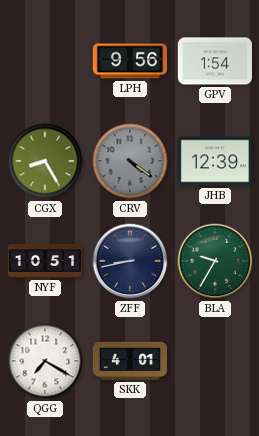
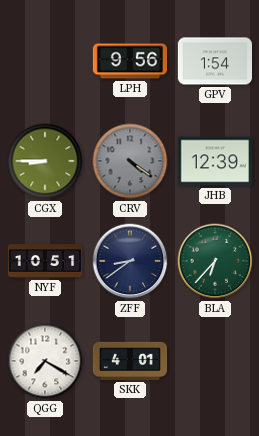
CGX: 8:25 -> 8:45
ZFF: 8:43 -> 8:39
BLA: 9:35 -> 6:37
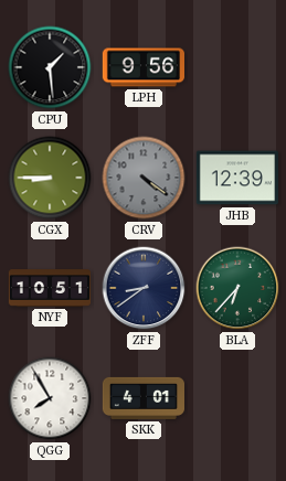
CPU: none -> 1:29
GPV: 1:54 -> none
QGG: 7:20 -> 7:55
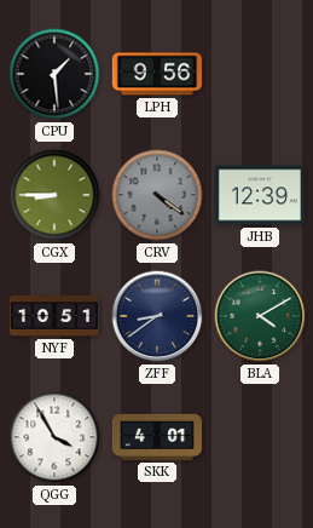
BLA: 6:37 -> 4:10
QGG: 7:55 -> 3:55
